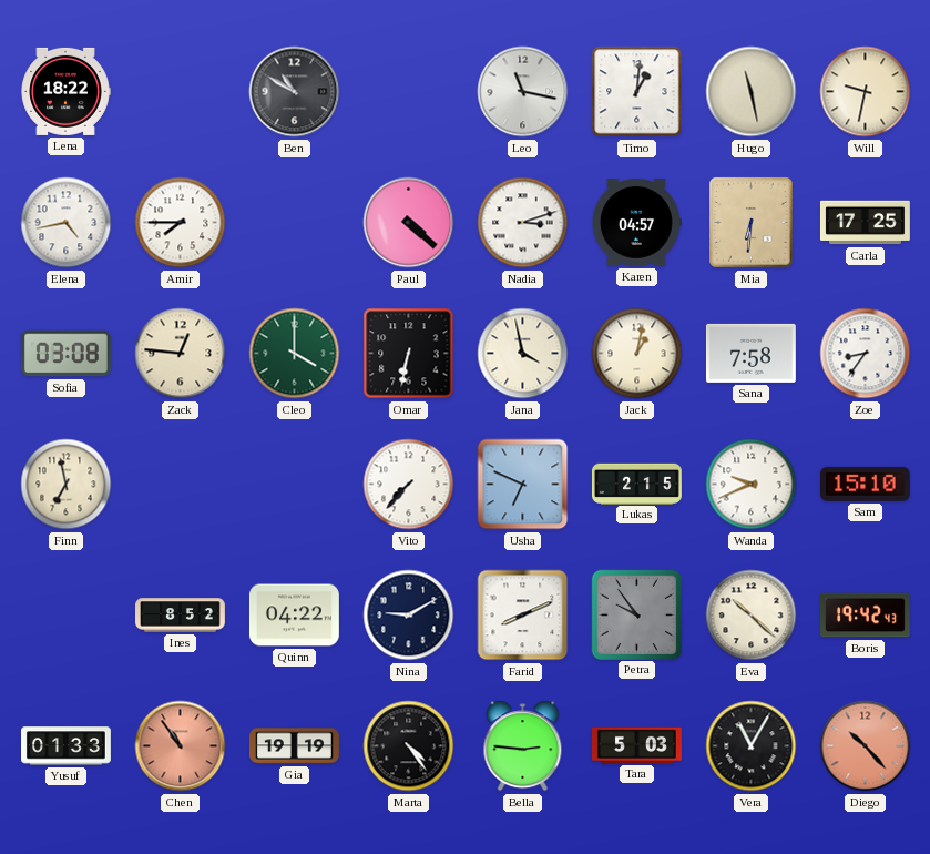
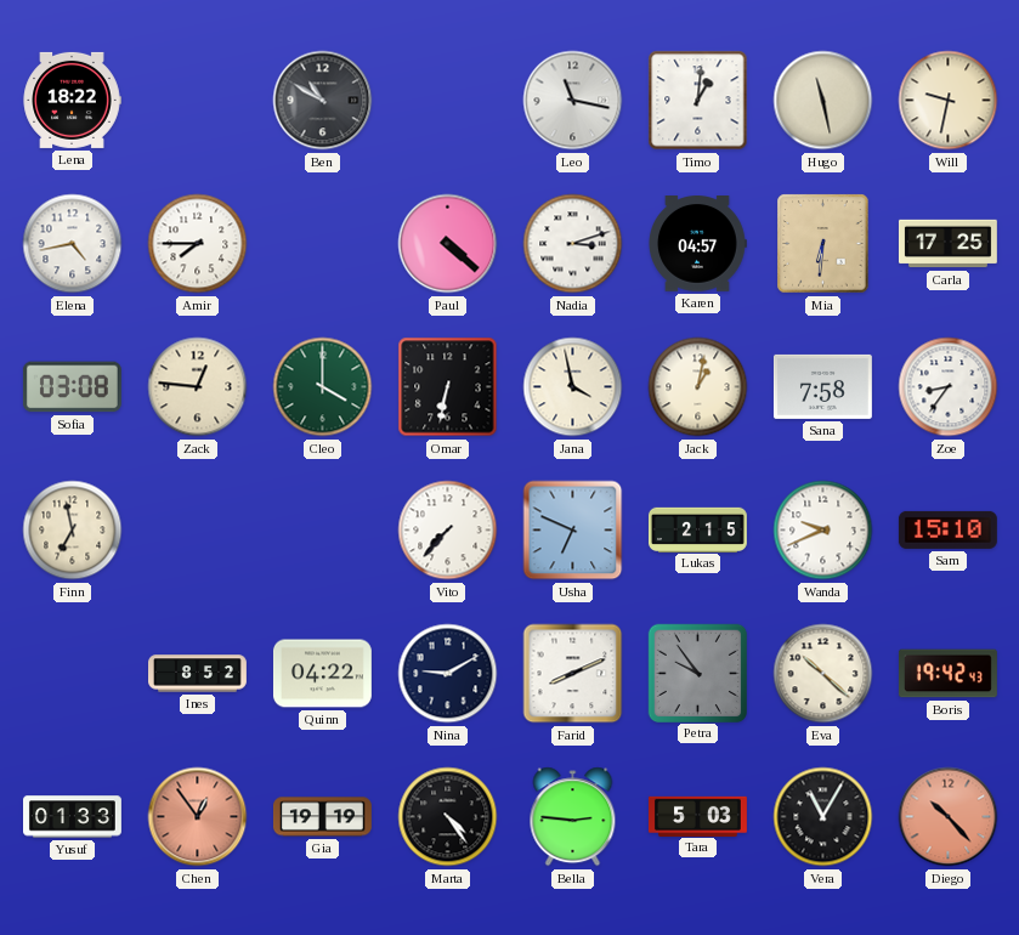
Chen: 10:54 -> 12:54
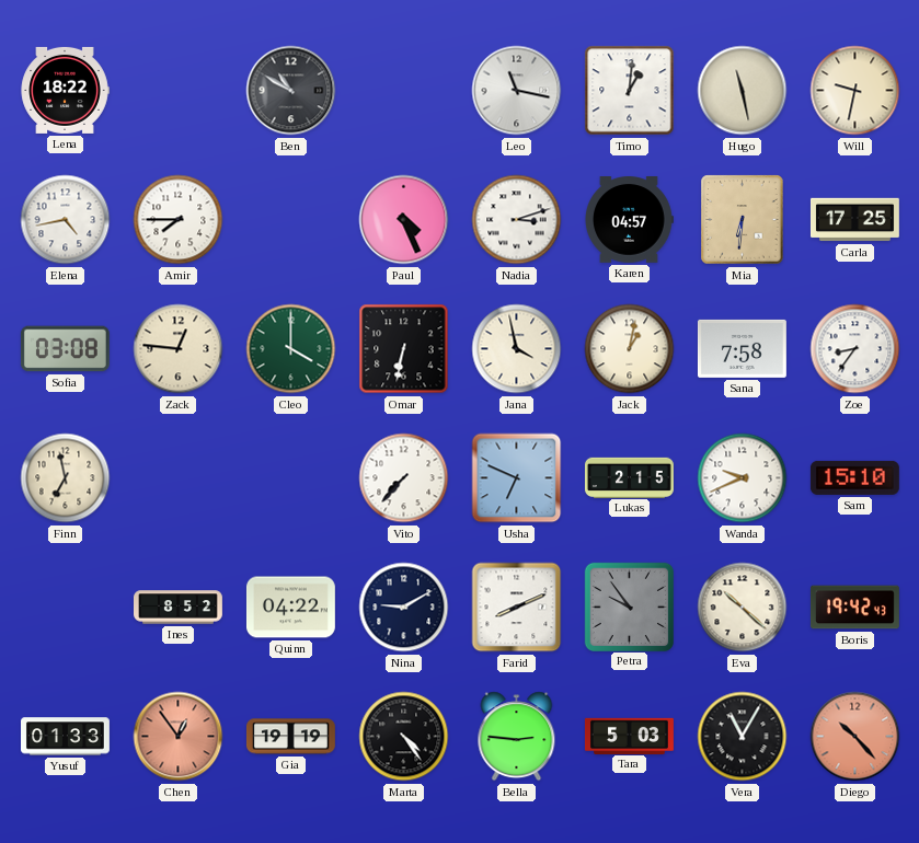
Paul: 4:22 -> 4:26
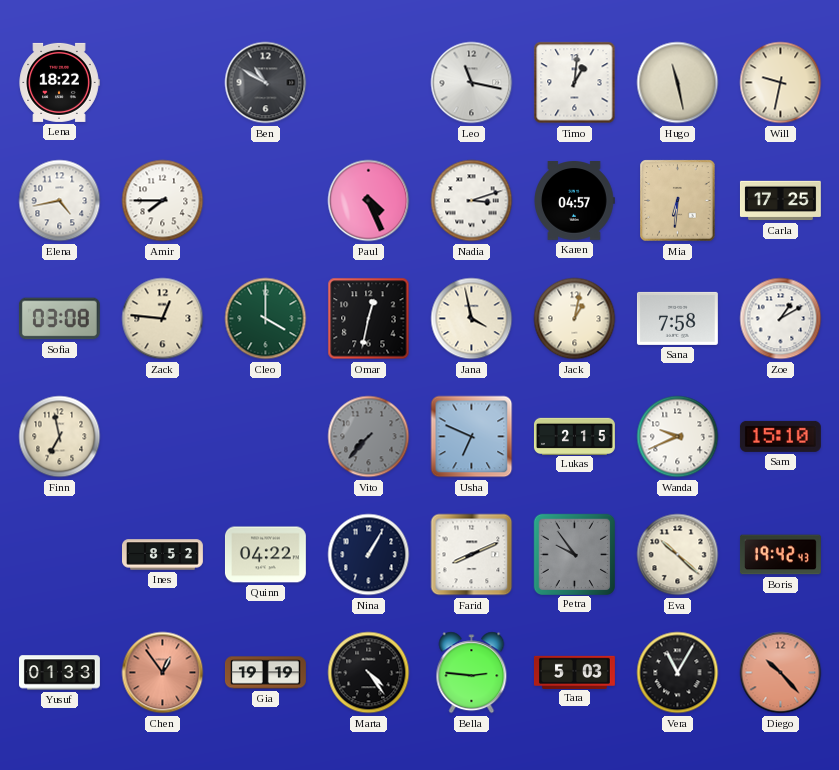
Omar: 6:32 -> 12:32
Zoe: 8:36 -> 1:10
Vito dial: white -> grey
Nina: 9:10 -> 1:05
